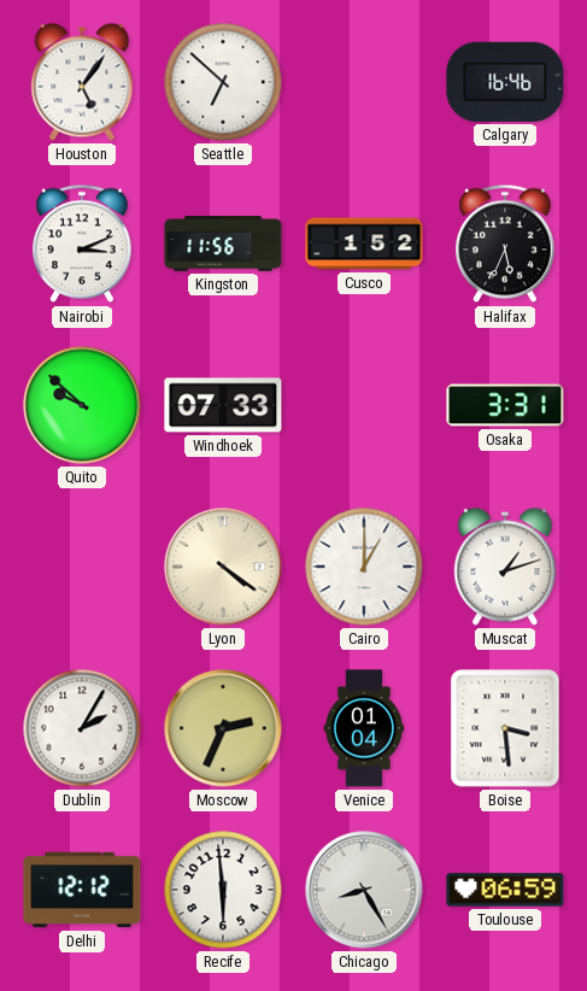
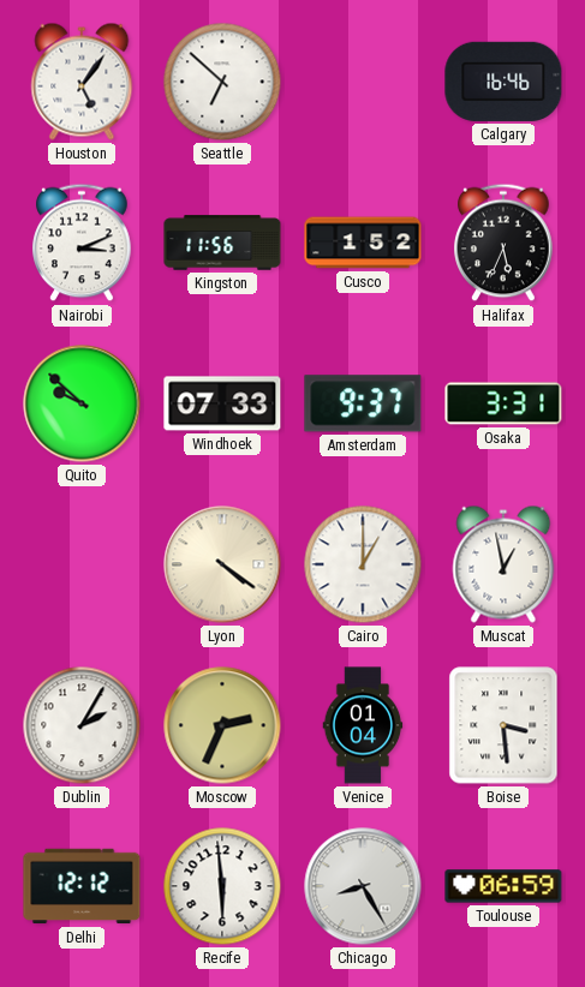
Amsterdam: none -> 9:37
Muscat: 1:12 -> 12:58
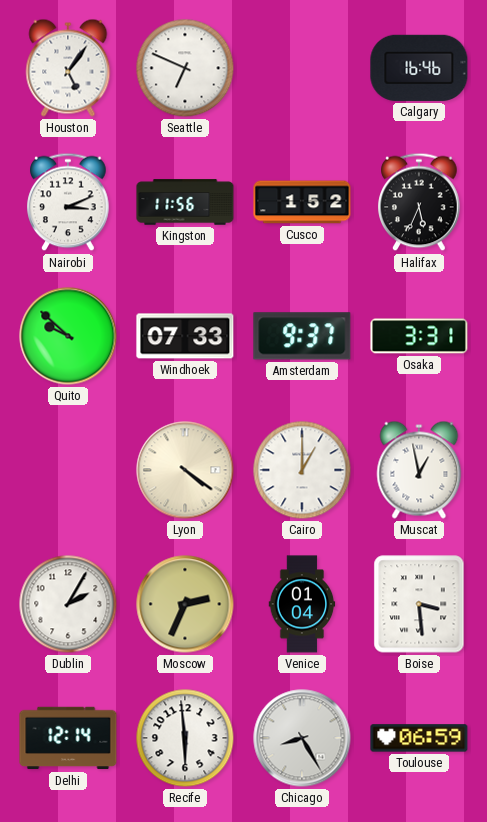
Seattle: 6:52 -> 6:49
Delhi: 12:12 -> 12:14
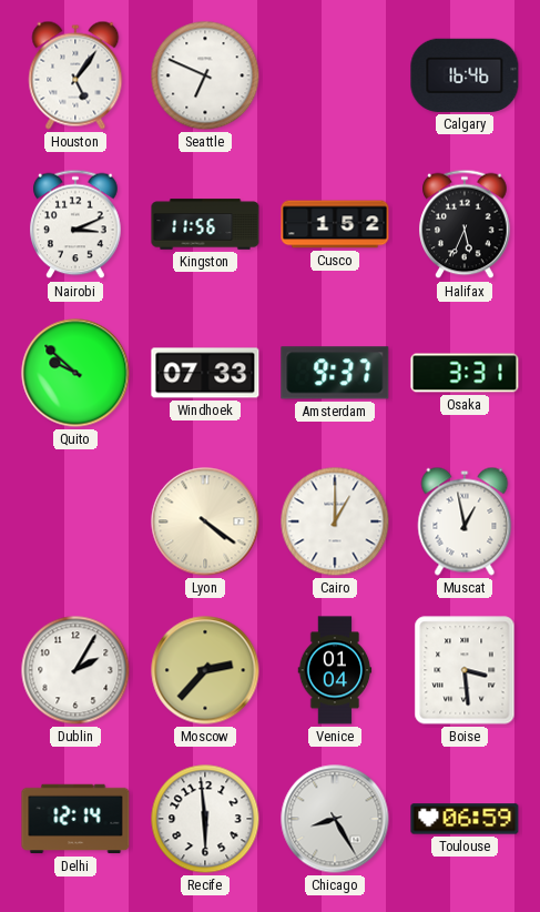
Moscow: 2:34 -> 2:37
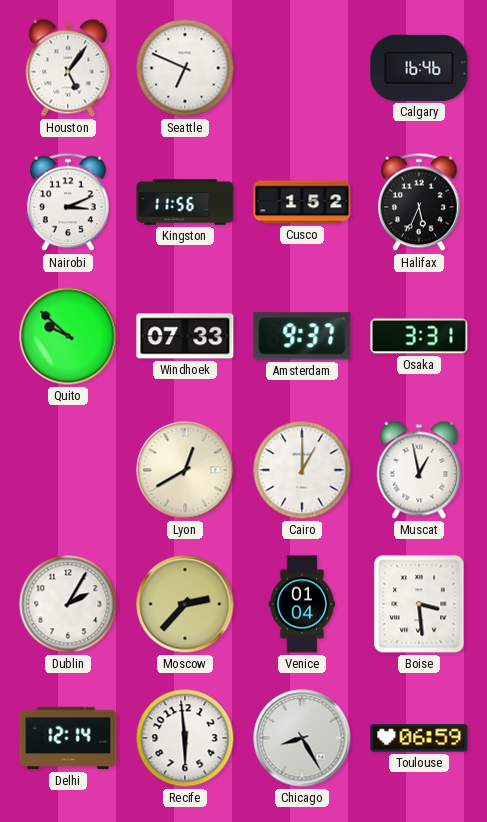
Lyon: 4:21 -> 12:40
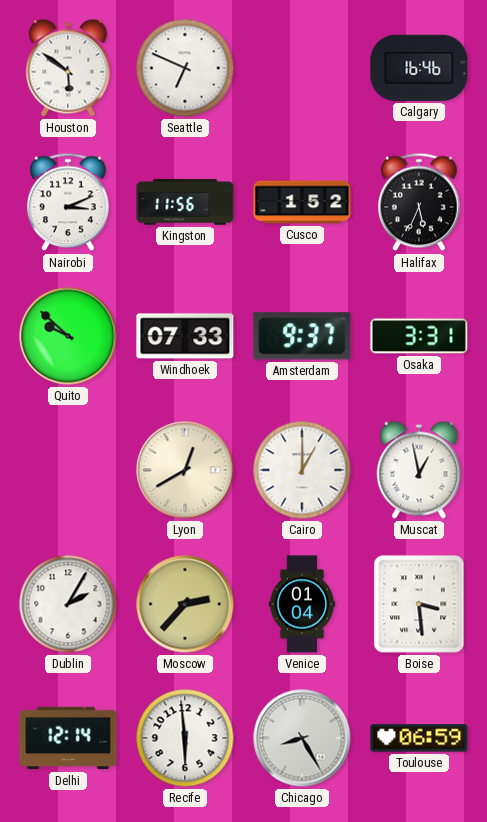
Houston: 5:06 -> 5:51
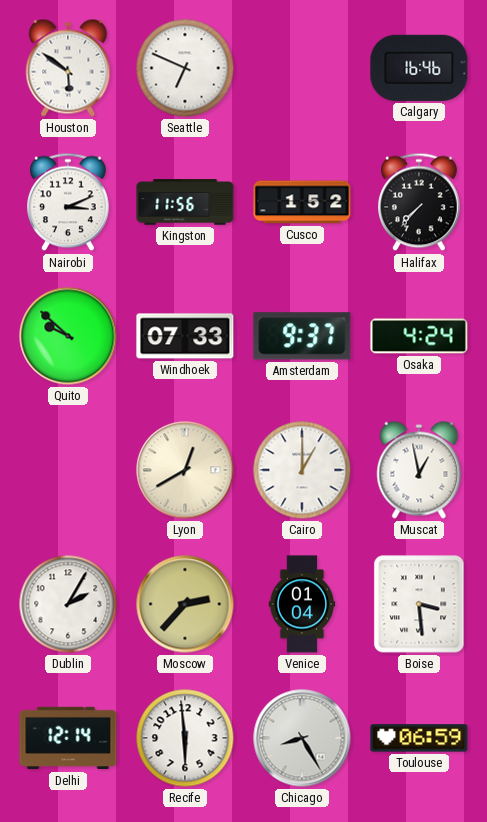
Halifax: 5:34 -> 7:37
Osaka: 3:31 -> 4:24
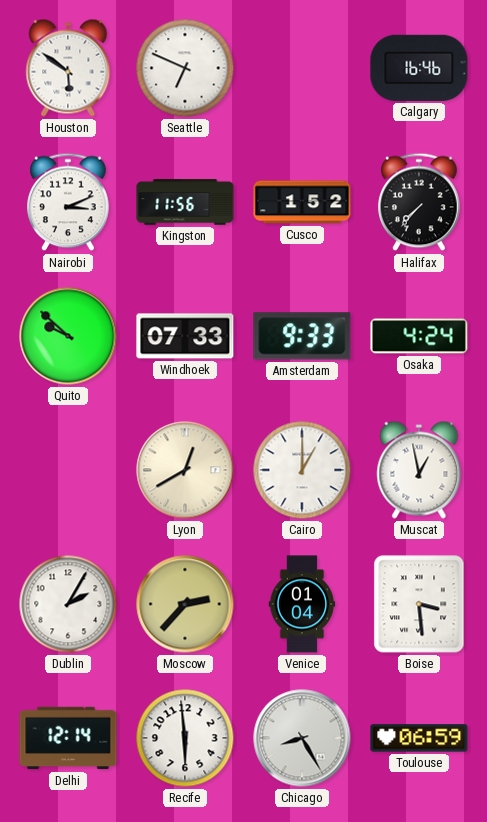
Amsterdam: 9:37 -> 9:33
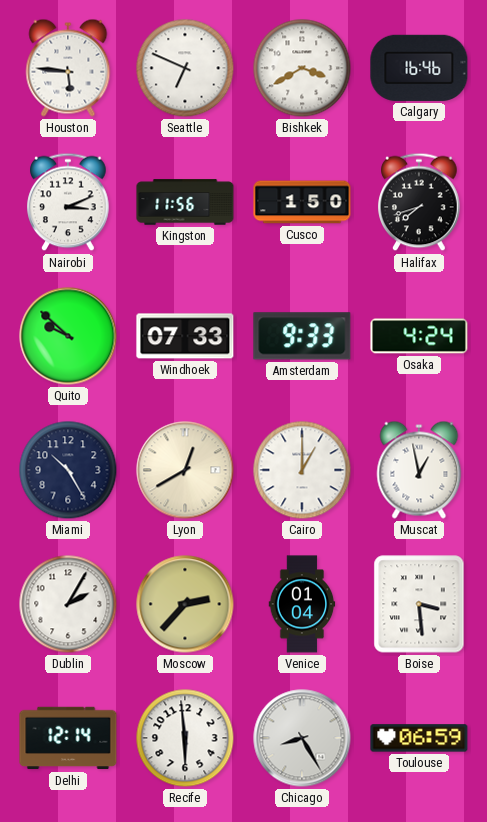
Houston: 5:51 -> 5:46
Bishkek: none -> 3:40
Cusco: 1:52 -> 1:50
Halifax: 7:37 -> 7:42
Miami: none -> 10:25
